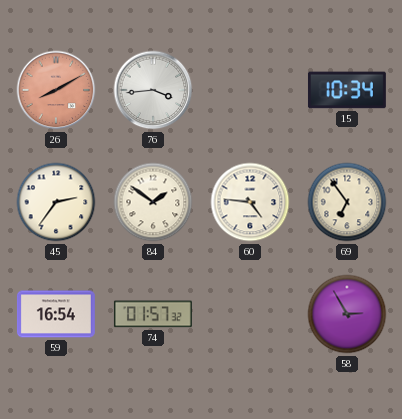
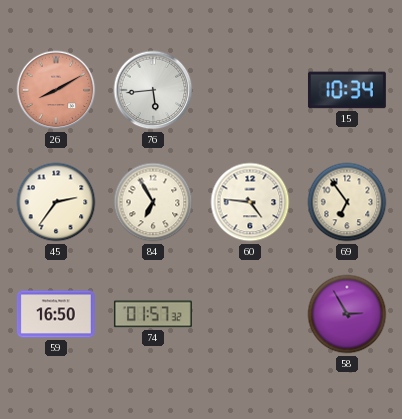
76: 3:44 -> 5:44
84: 1:51 -> 6:55
59: 16:54 -> 16:50
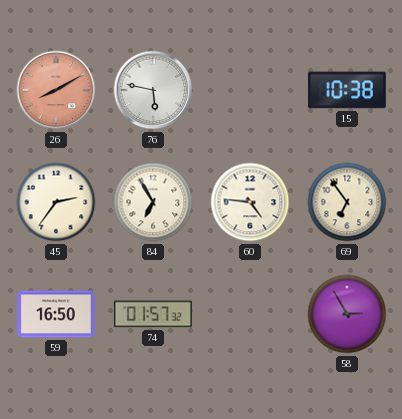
76: 5:44 -> 5:47
15: 10:34 -> 10:38
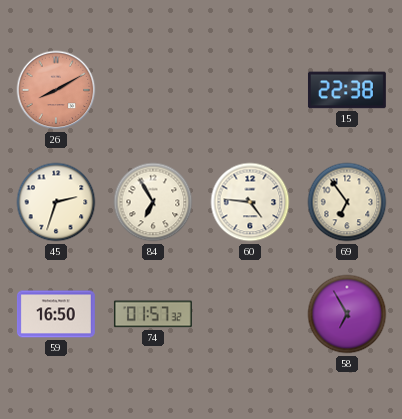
76: 5:47 -> none
15: 10:38 -> 22:38
45: 2:36 -> 2:33
58: 2:55 -> 6:55
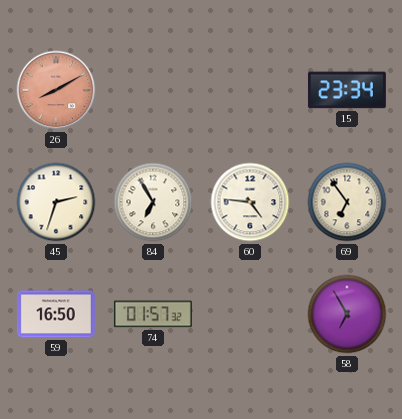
15: 22:38 -> 23:34
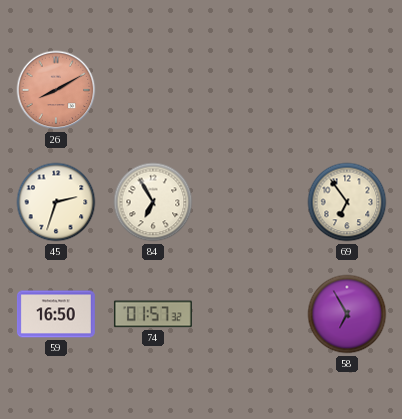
15: 23:34 -> none
60: 4:46 -> none
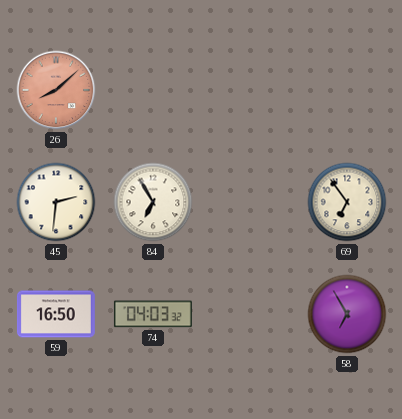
26: 8:10 -> 8:08
45: 2:33 -> 2:31
74: 01:57 -> 04:03
